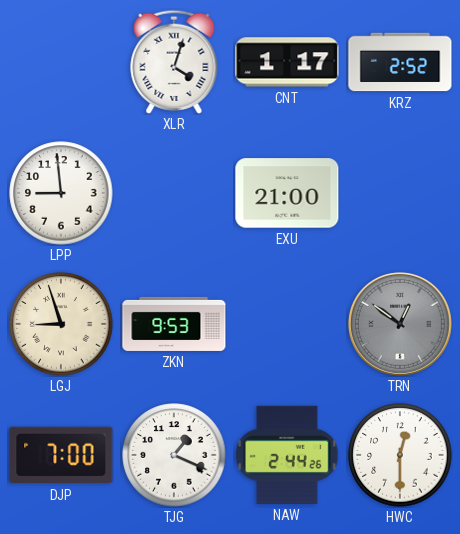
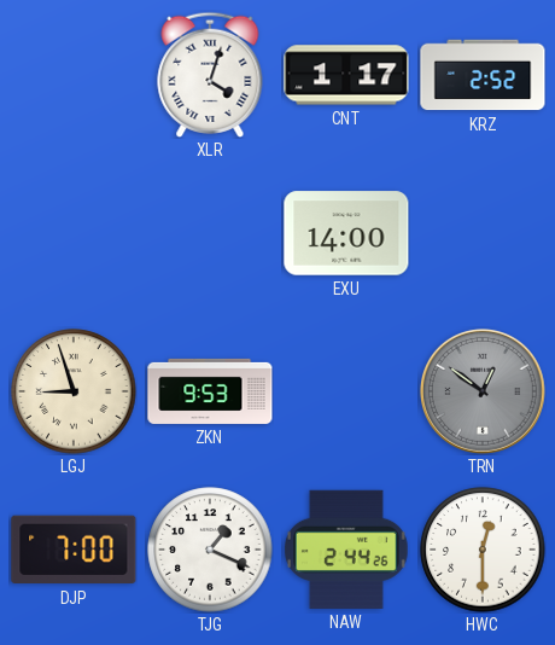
LPP: 8:59 -> none
EXU: 21:00 -> 14:00
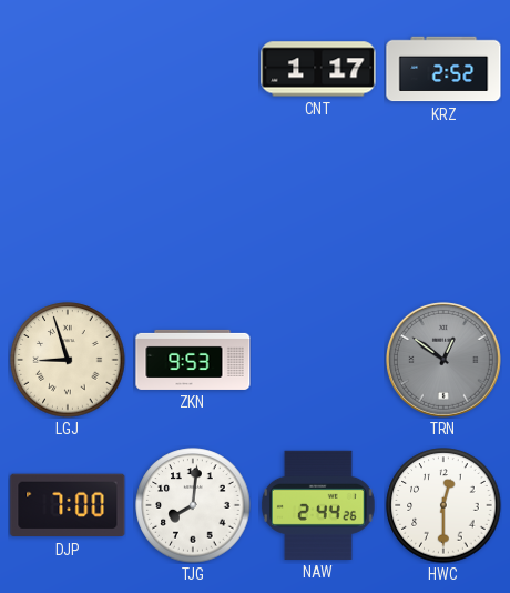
XLR: 4:03 -> none
EXU: 14:00 -> none
TJG: 1:19 -> 8:01
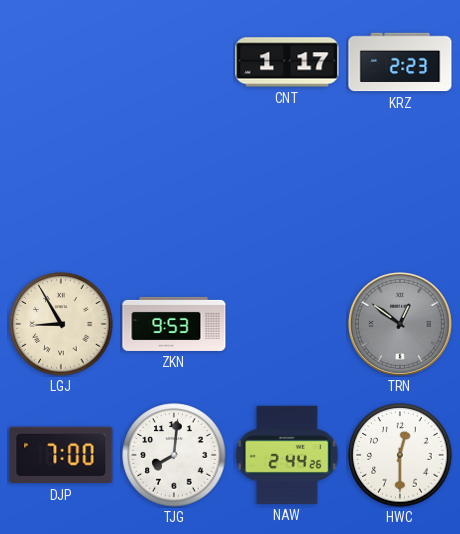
KRZ: 2:52 -> 2:23
LGJ: 8:57 -> 8:55
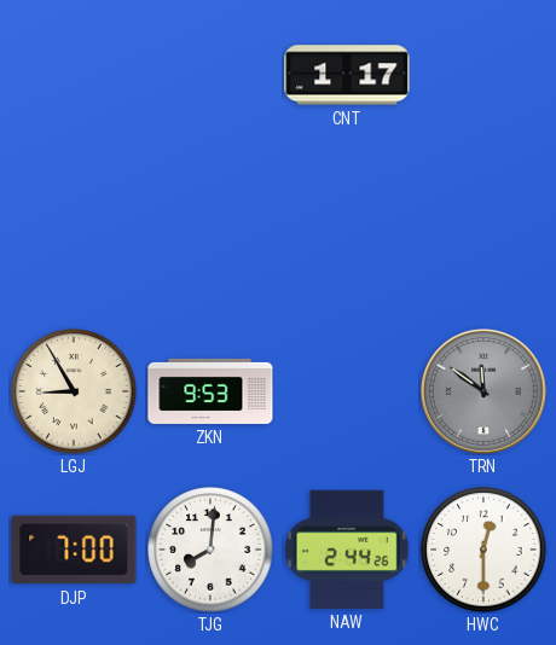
KRZ: 2:23 -> none
TRN: 12:51 -> 11:51
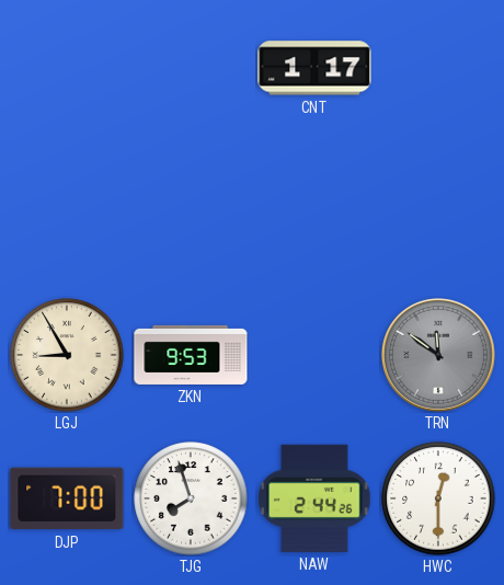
TJG: 8:01 -> 7:57
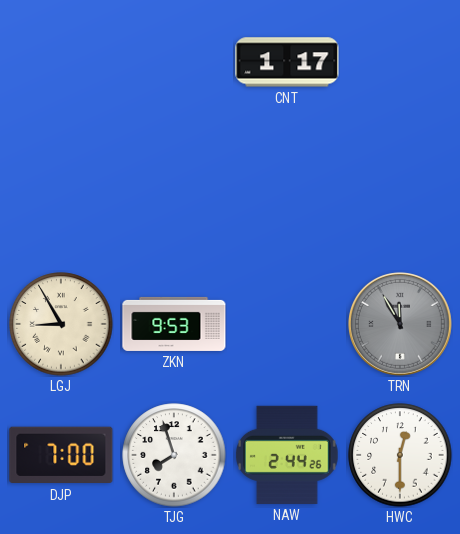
TRN: 11:51 -> 11:55
